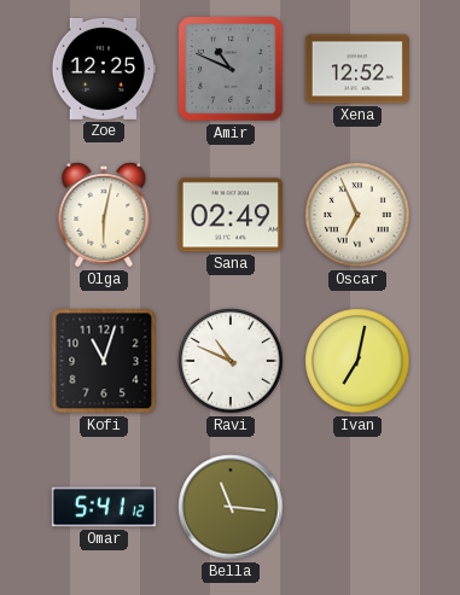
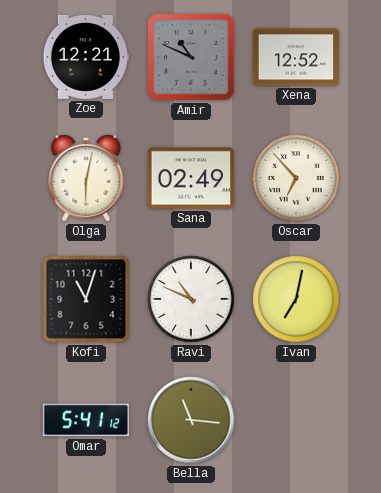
Zoe: 12:25 -> 12:21
Oscar: 6:56 -> 6:53
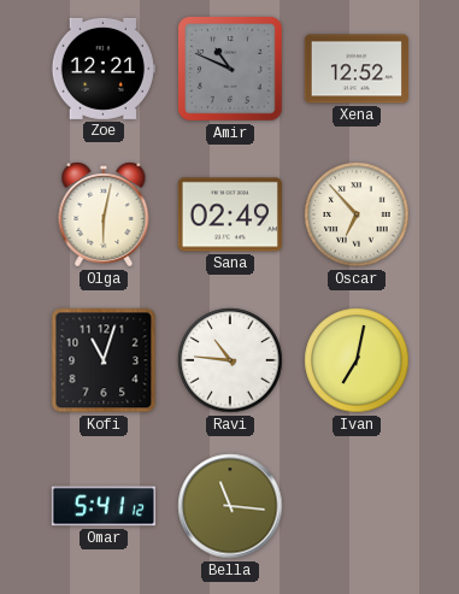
Ravi: 10:49 -> 10:46
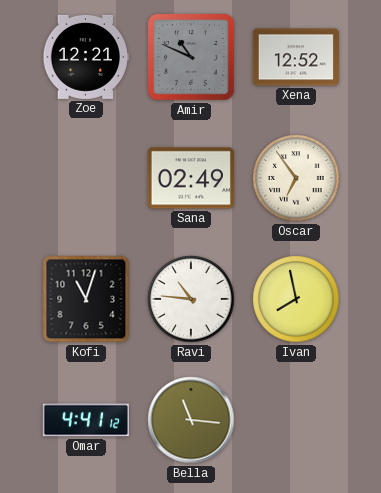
Olga: 6:02 -> none
Oscar: 6:53 -> 6:54
Ivan: 7:02 -> 7:58
Omar: 5:41 -> 4:41
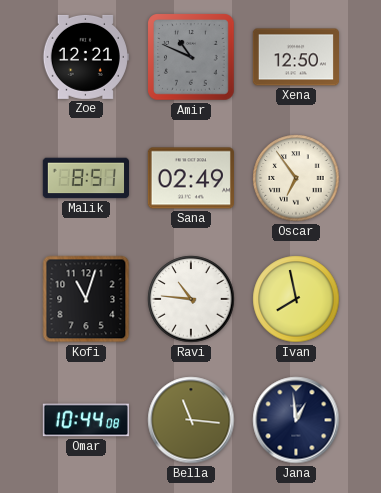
Xena: 12:52 -> 12:50
Malik: none -> 8:51
Omar: 4:41 -> 10:44
Jana: none -> 12:59
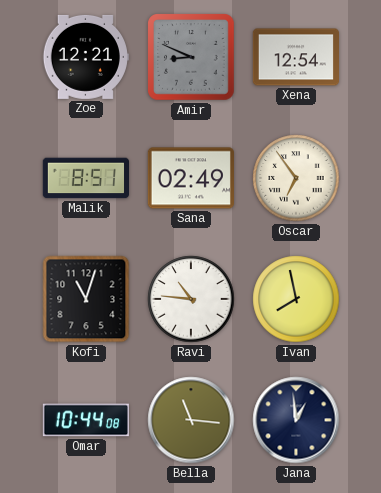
Amir: 10:49 -> 8:49
Xena: 12:50 -> 12:54
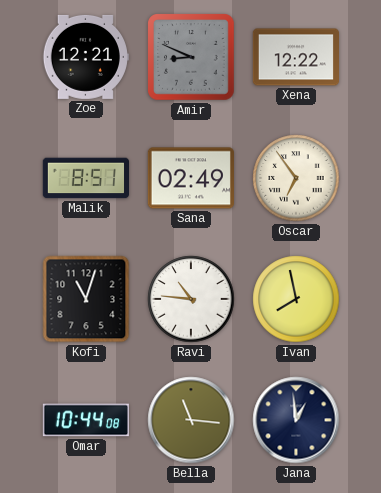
Xena: 12:54 -> 12:22
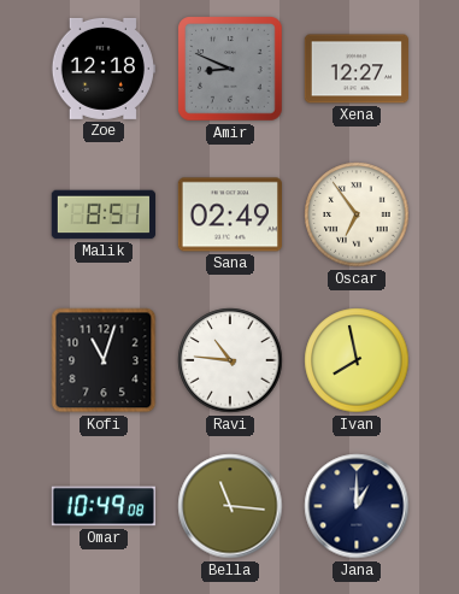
Zoe: 12:21 -> 12:18
Xena: 12:22 -> 12:27
Omar: 10:44 -> 10:49
Jana: 12:59 -> 1:00
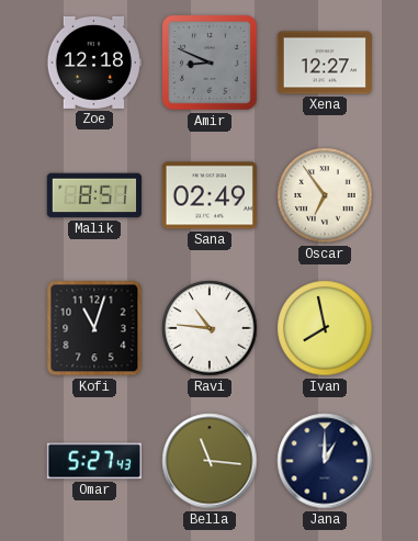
Omar: 10:49 -> 5:27
